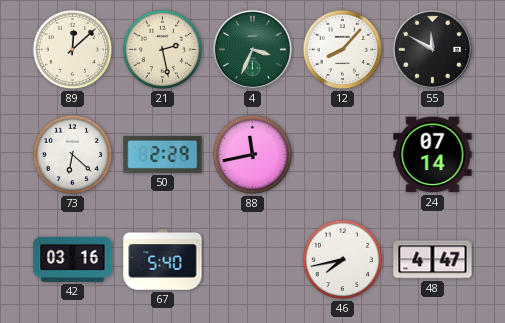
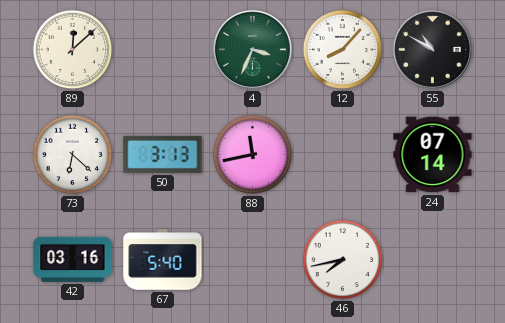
21: 2:28 -> none
55: 11:50 -> 10:50
50: 2:29 -> 3:13
48: 4:47 -> none
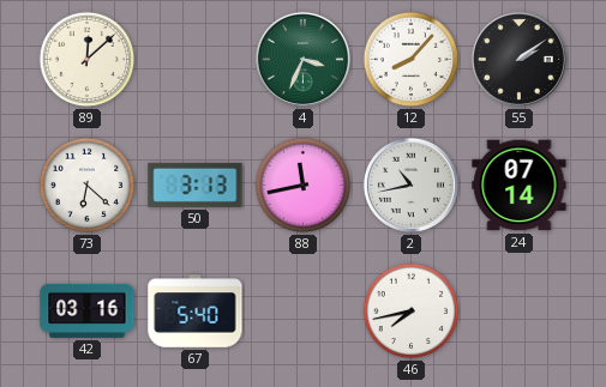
55: 10:50 -> 2:09
2: none -> 10:43
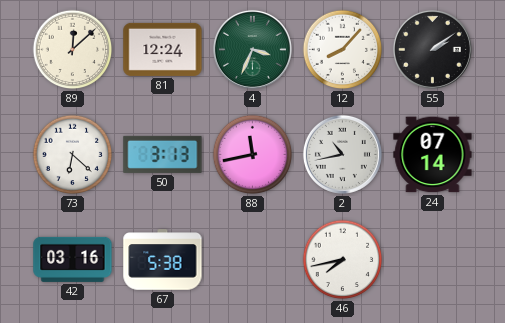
81: none -> 12:24
67: 5:40 -> 5:38
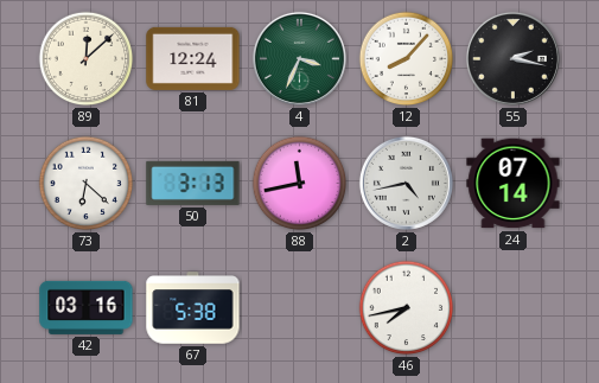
55: 2:09 -> 2:17
2: 10:43 -> 4:43
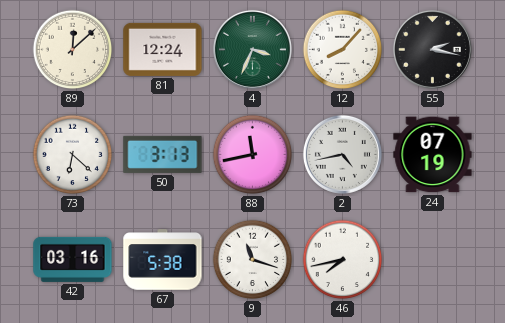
24: 07:14 -> 07:19
9: none -> 11:18
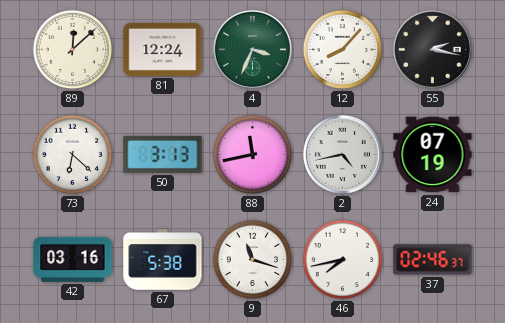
37: none -> 02:46
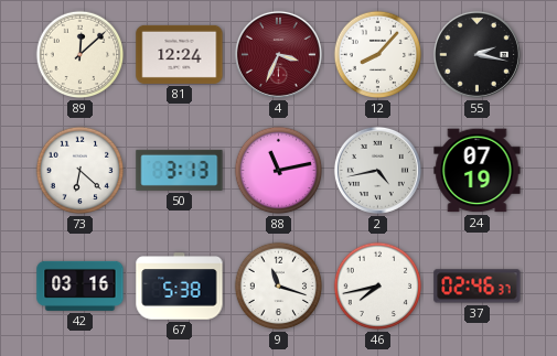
4 dial: green -> burgundy
88: 11:43 -> 11:13
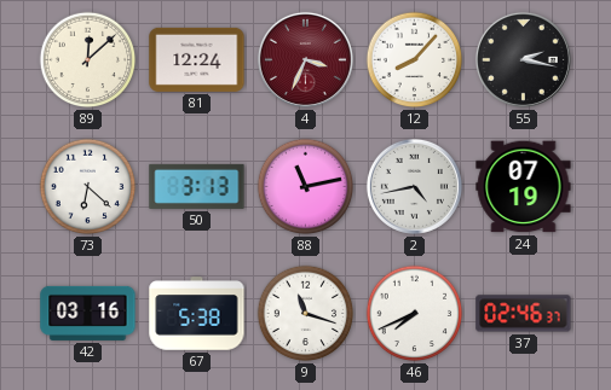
46: 7:43 -> 7:41
